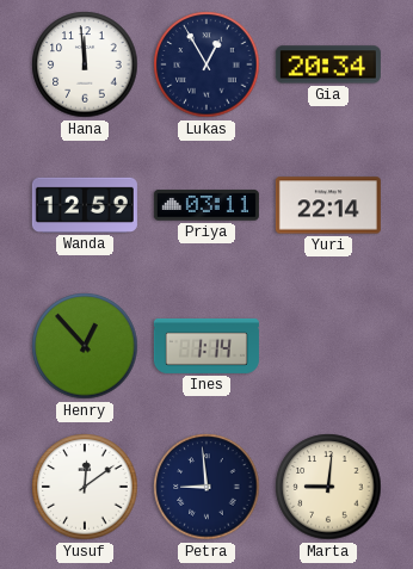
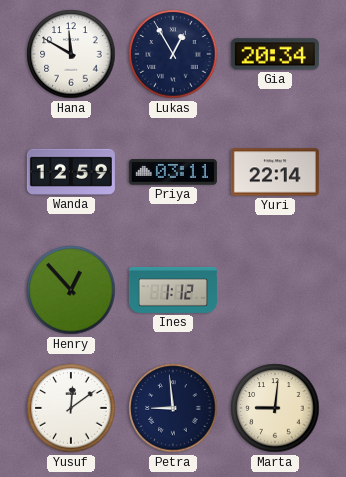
Hana: 11:59 -> 11:50
Ines: 1:14 -> 1:12
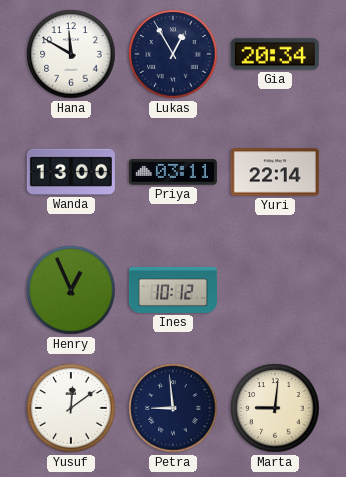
Wanda: 12:59 -> 13:00
Henry: 12:53 -> 12:56
Ines: 1:12 -> 10:12
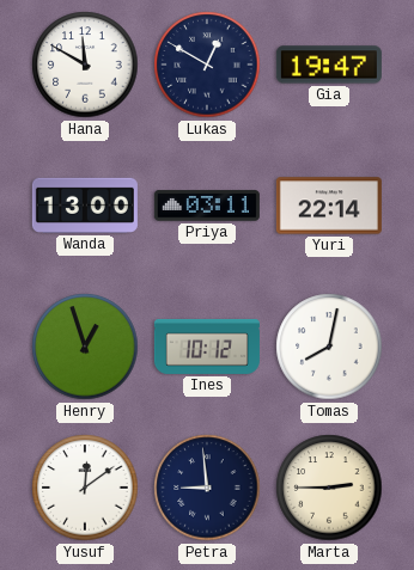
Lukas: 12:55 -> 12:50
Gia: 20:34 -> 19:47
Henry: 12:56 -> 12:57
Tomas: none -> 8:02
Marta: 9:01 -> 2:45
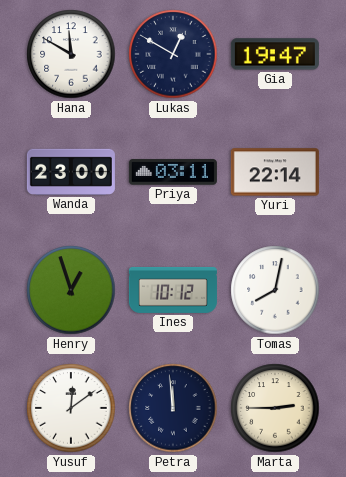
Wanda: 13:00 -> 23:00
Petra: 8:59 -> 11:59
